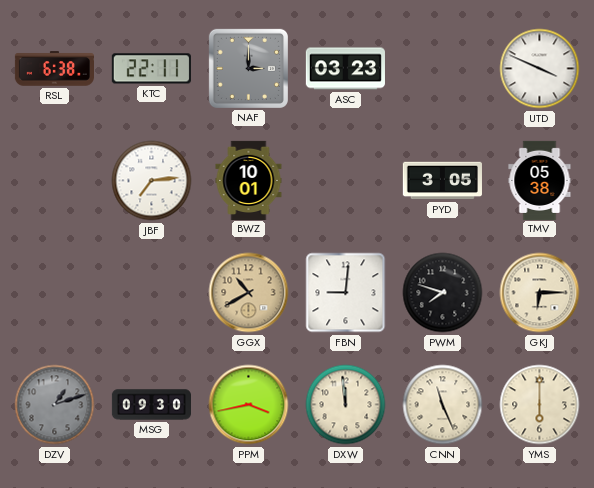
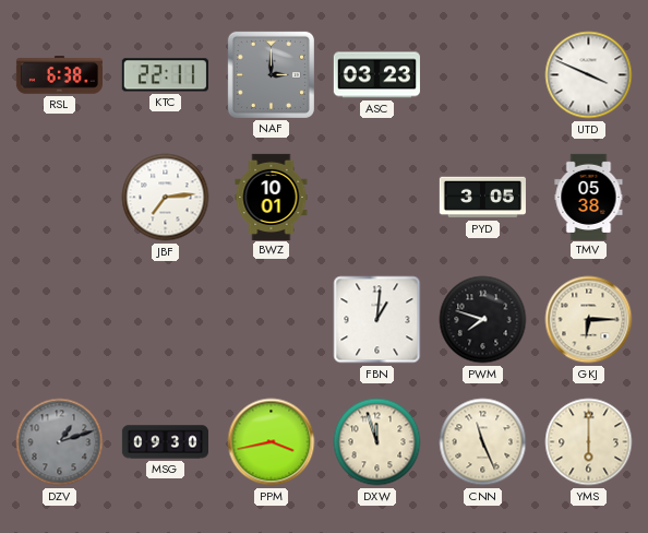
GGX: 10:40 -> none
FBN: 9:01 -> 1:01
DXW: 11:59 -> 11:57
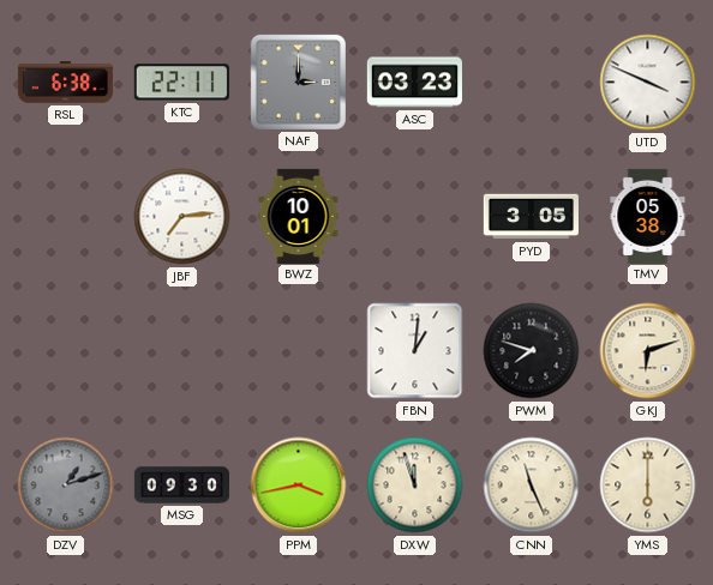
GKJ: 6:15 -> 6:12
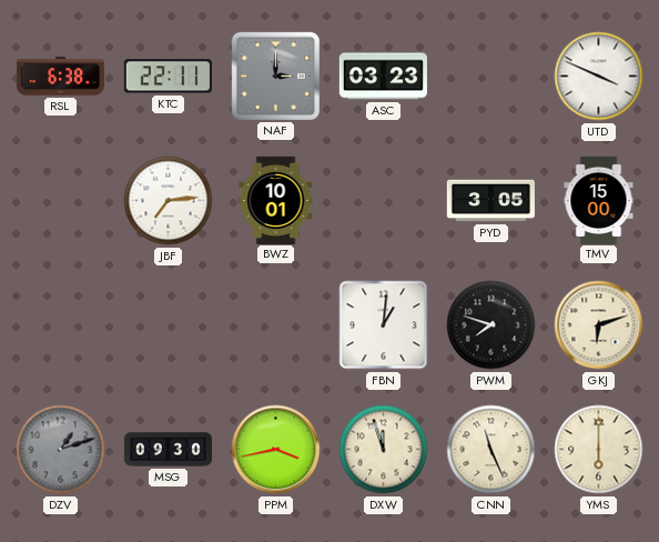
TMV: 05:38 -> 15:00
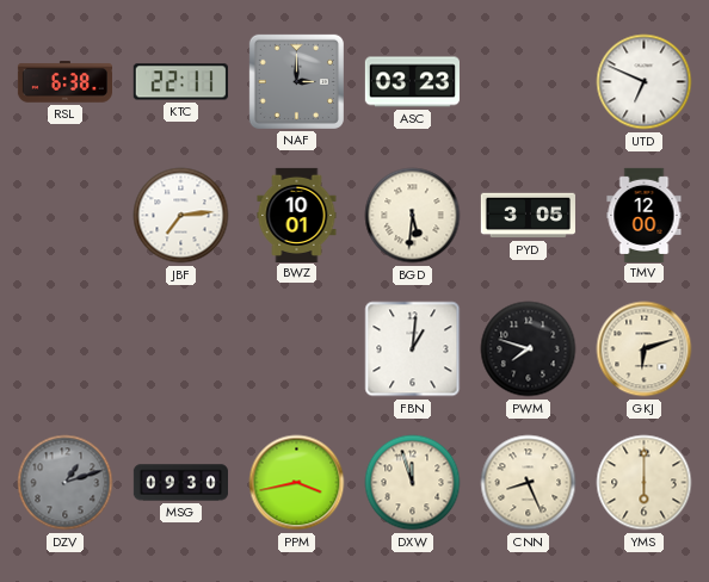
UTD: 3:49 -> 6:49
BGD: none -> 5:31
TMV: 15:00 -> 12:00
CNN: 11:26 -> 8:26
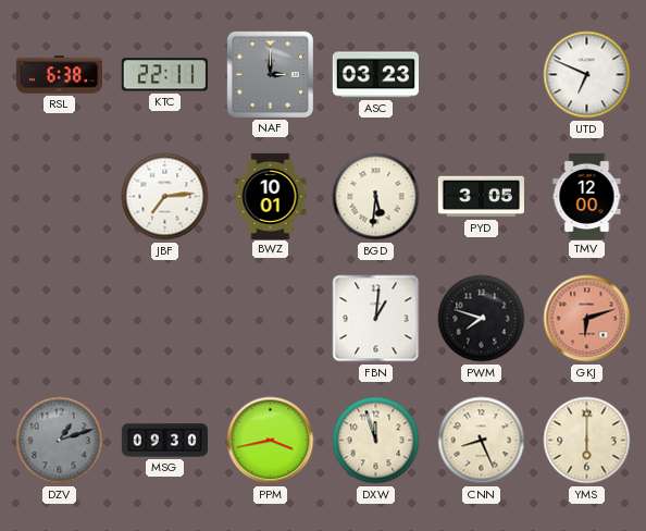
GKJ dial: cream -> salmon
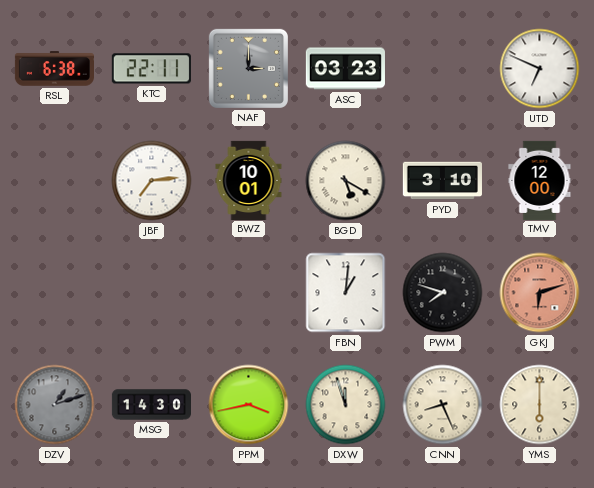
BGD: 5:31 -> 5:20
PYD: 3:05 -> 3:10
MSG: 09:30 -> 14:30
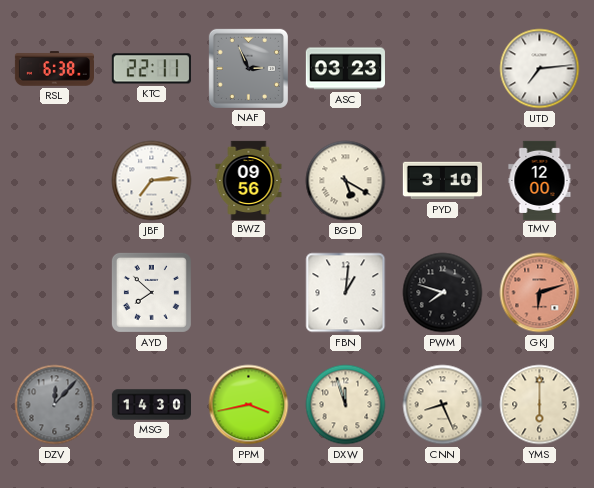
NAF: 3:00 -> 2:56
UTD: 6:49 -> 7:14
BWZ: 10:01 -> 09:56
AYD: none -> 7:52
DZV: 1:12 -> 12:07
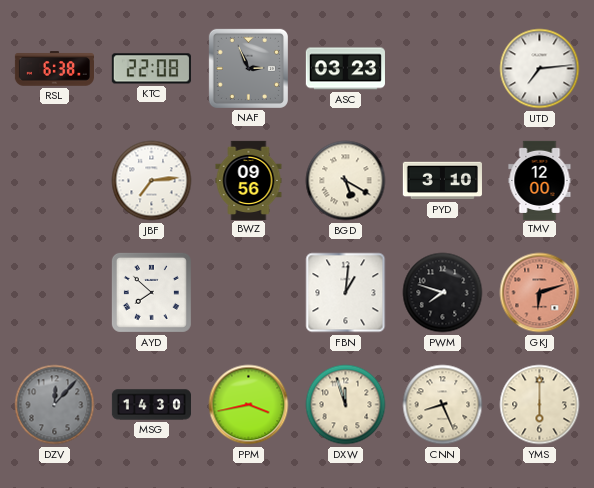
KTC: 22:11 -> 22:08
